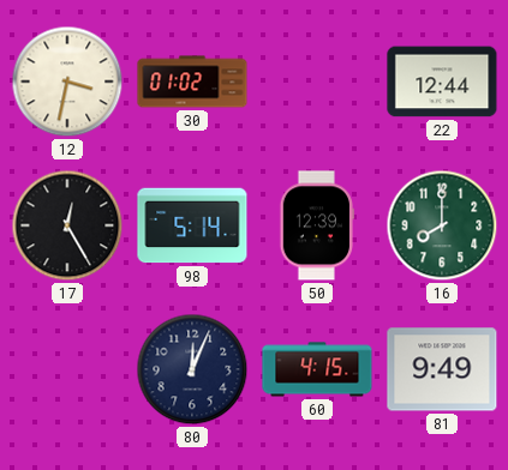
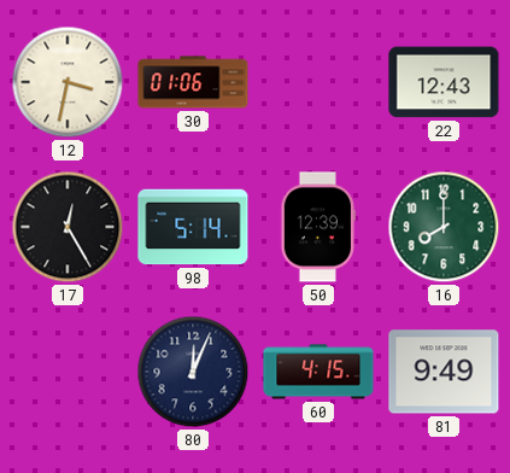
30: 01:02 -> 01:06
22: 12:44 -> 12:43
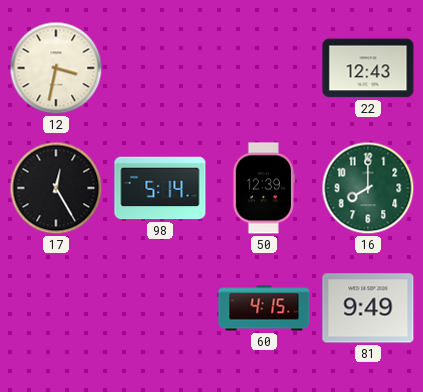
30: 01:06 -> none
80: 12:04 -> none
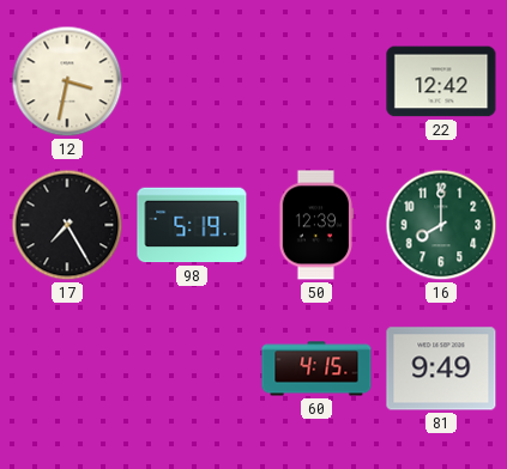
22: 12:43 -> 12:42
17: 12:25 -> 7:25
98: 5:14 -> 5:19
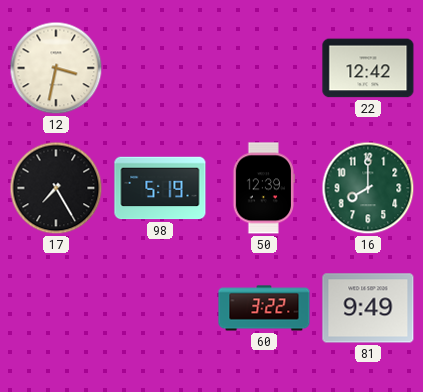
60: 4:15 -> 3:22
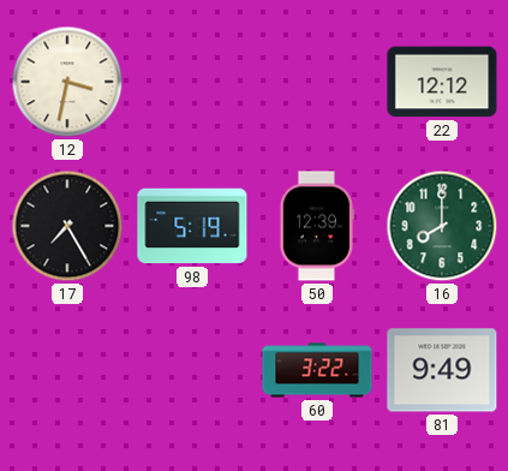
22: 12:42 -> 12:12
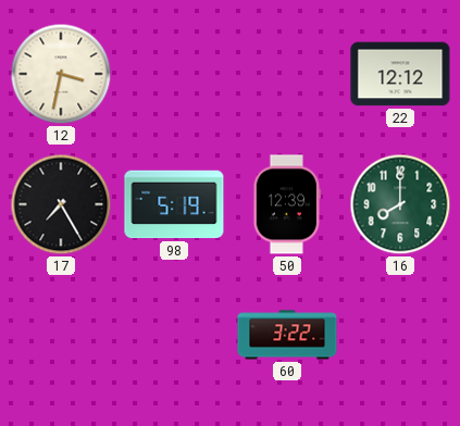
81: 9:49 -> none
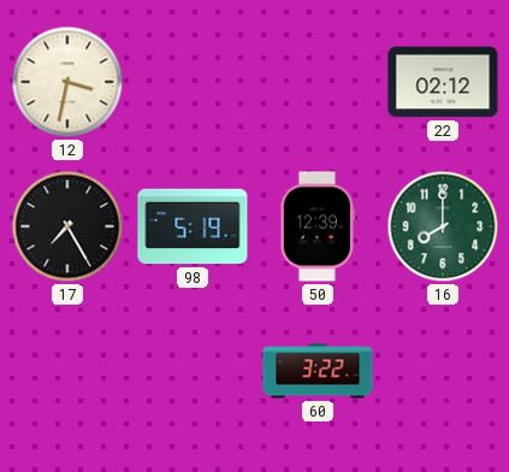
22: 12:12 -> 02:12
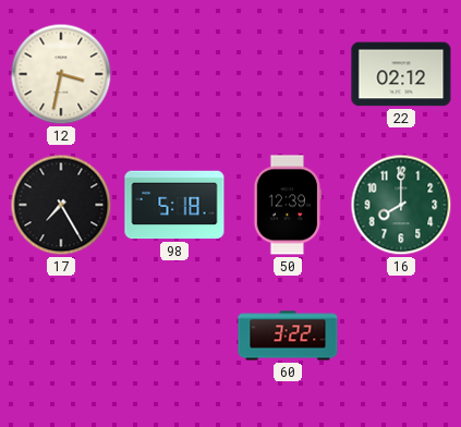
98: 5:19 -> 5:18
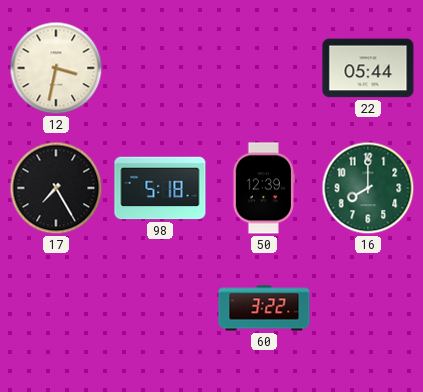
22: 02:12 -> 05:44
